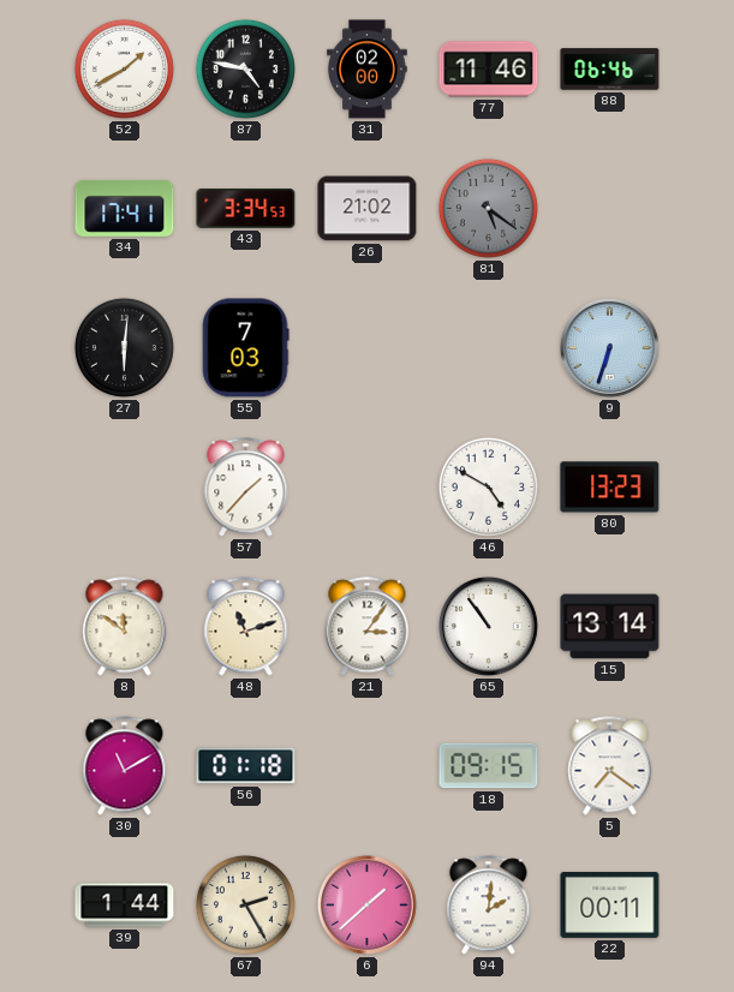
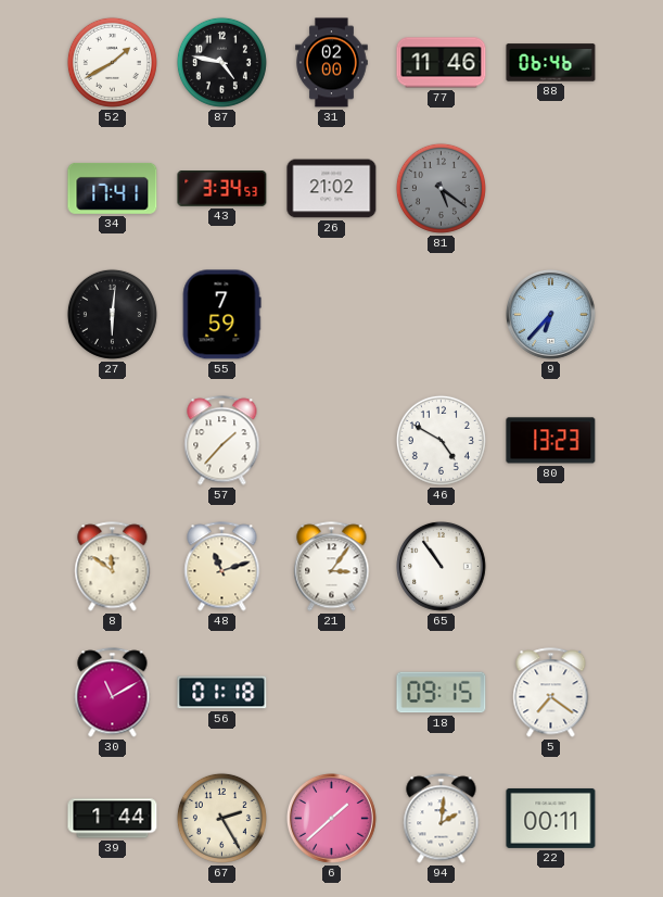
55: 7:03 -> 7:59
9: 6:33 -> 6:37
15: 13:14 -> none
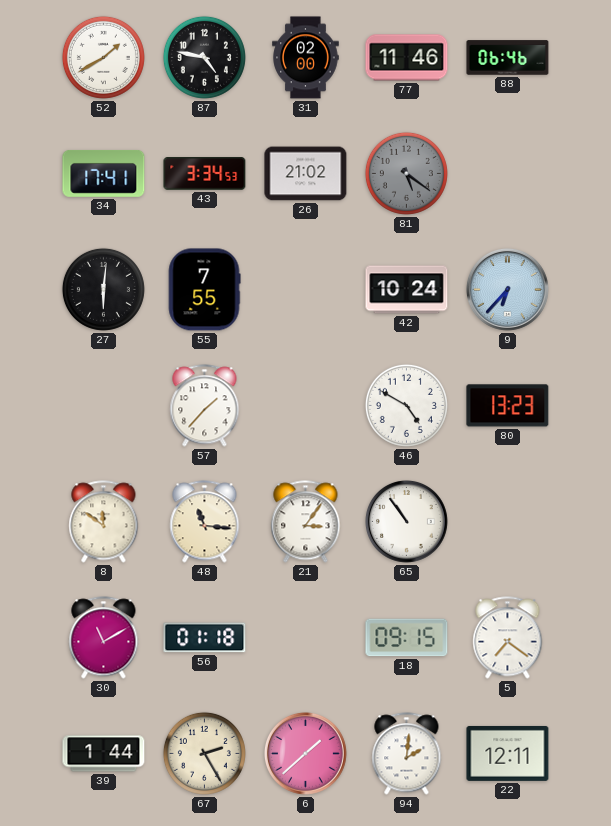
55: 7:59 -> 7:55
42: none -> 10:24
48: 11:12 -> 11:16
22: 00:11 -> 12:11
